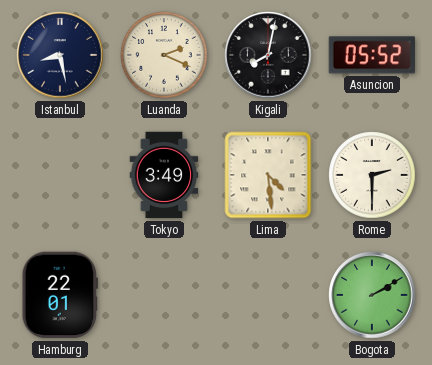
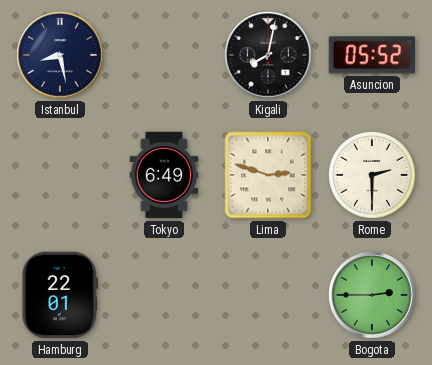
Luanda: 2:19 -> none
Tokyo: 3:49 -> 6:49
Lima: 4:29 -> 2:48
Bogota: 2:10 -> 2:45
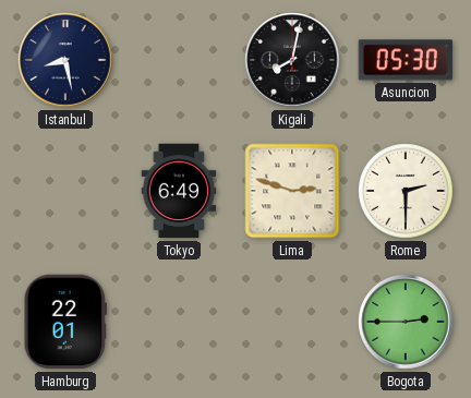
Asuncion: 05:52 -> 05:30
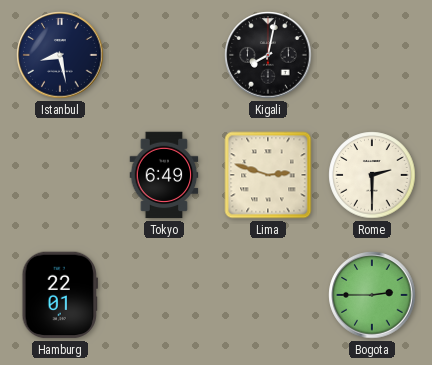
Asuncion: 05:30 -> none
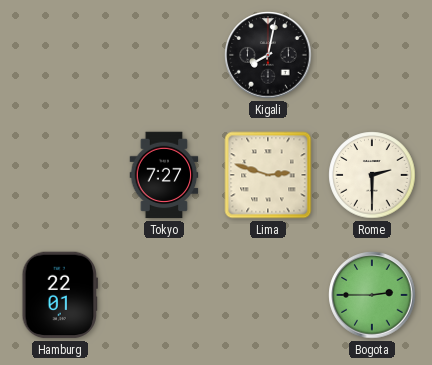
Istanbul: 8:28 -> none
Tokyo: 6:49 -> 7:27
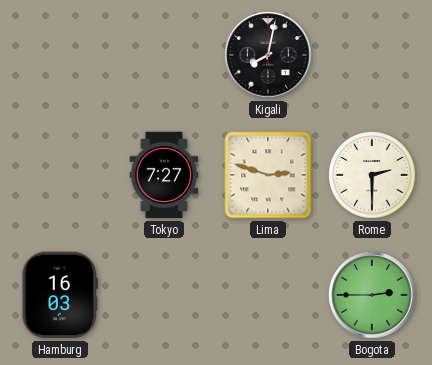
Hamburg: 22:01 -> 16:03
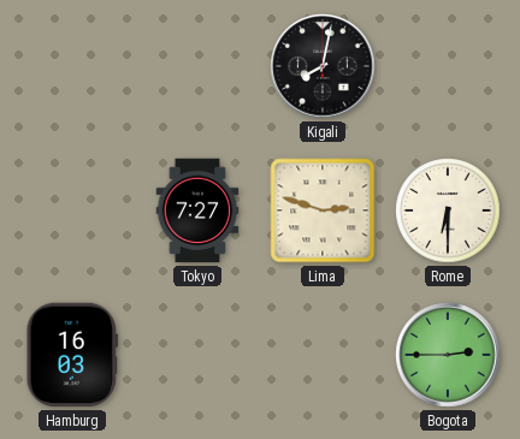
Rome: 2:30 -> 6:30
